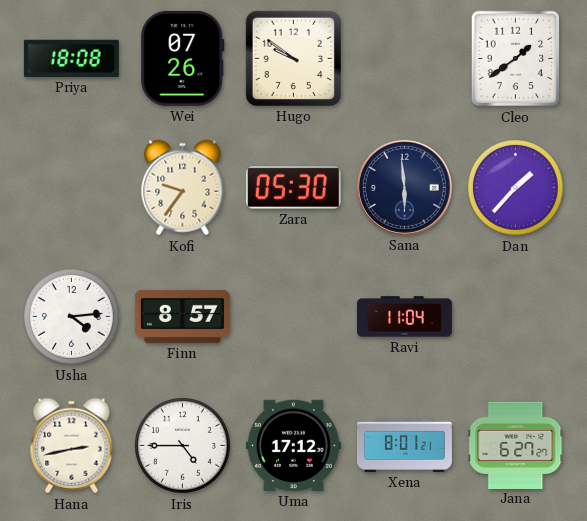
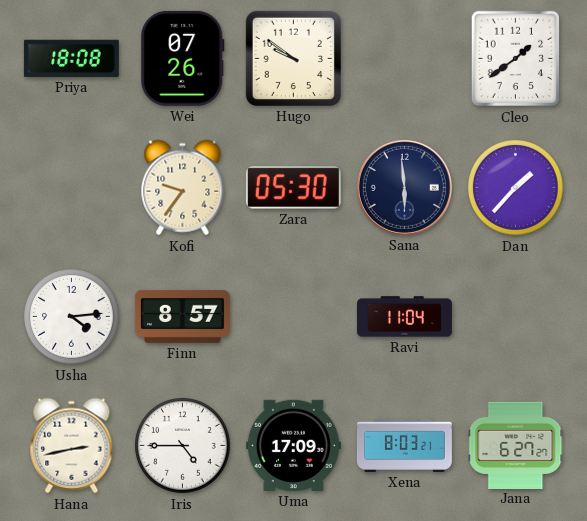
Uma: 17:12 -> 17:09
Xena: 8:01 -> 8:03
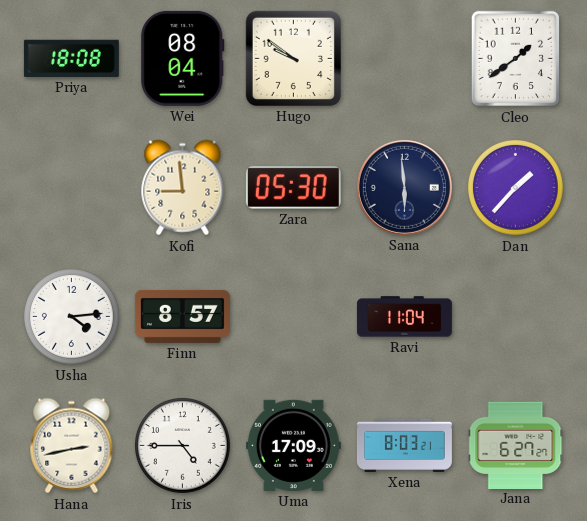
Wei: 07:26 -> 08:04
Kofi: 9:36 -> 8:59
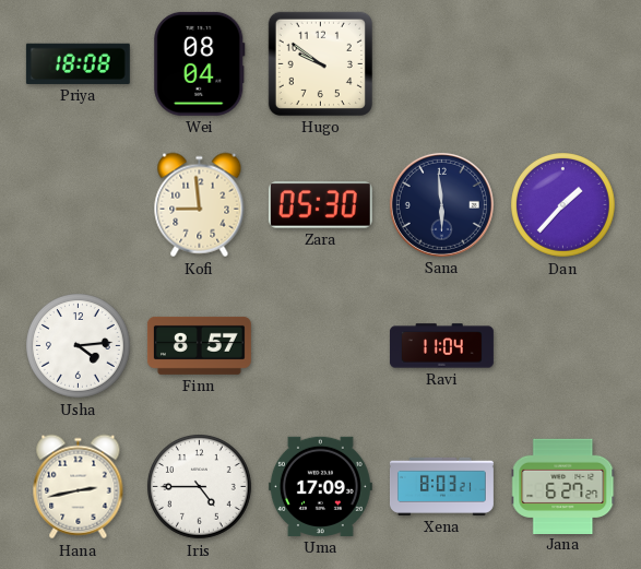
Cleo: 1:39 -> none
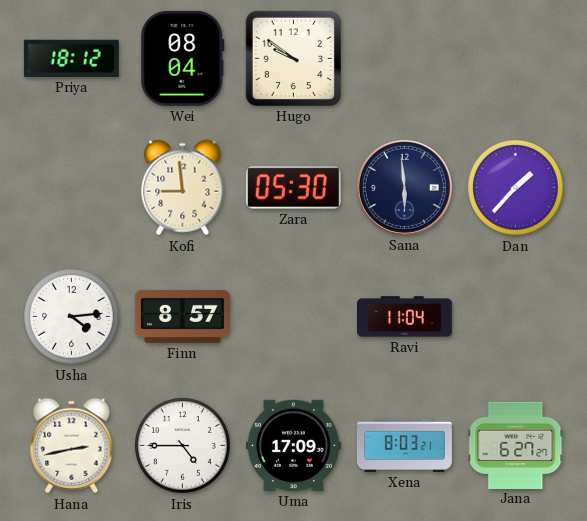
Priya: 18:08 -> 18:12
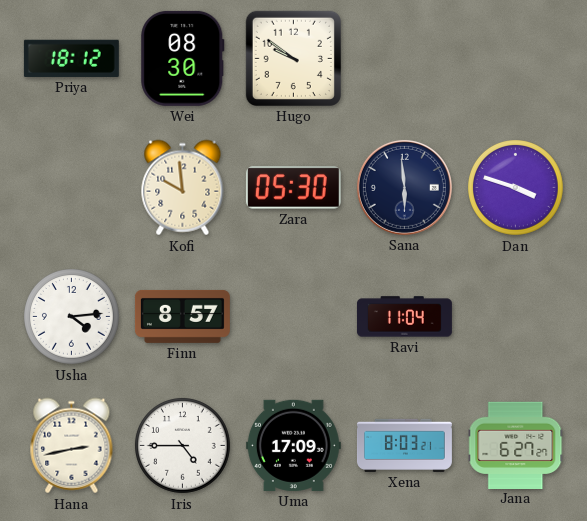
Wei: 08:04 -> 08:30
Kofi: 8:59 -> 9:59
Dan: 1:37 -> 3:48
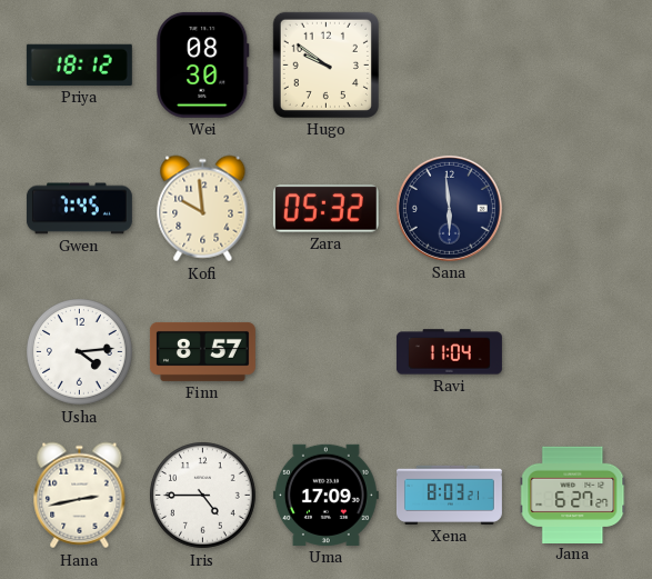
Gwen: none -> 7:45
Zara: 05:30 -> 05:32
Dan: 3:48 -> none
